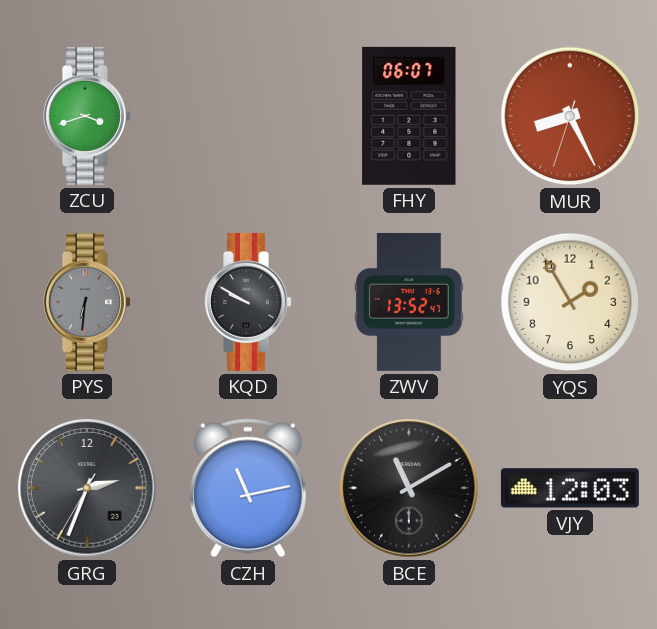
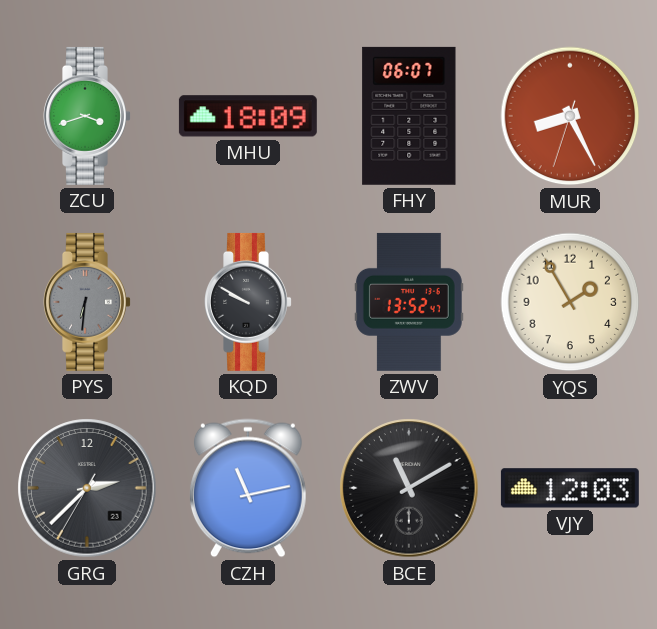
MHU: none -> 18:09
GRG: 2:33 -> 2:37
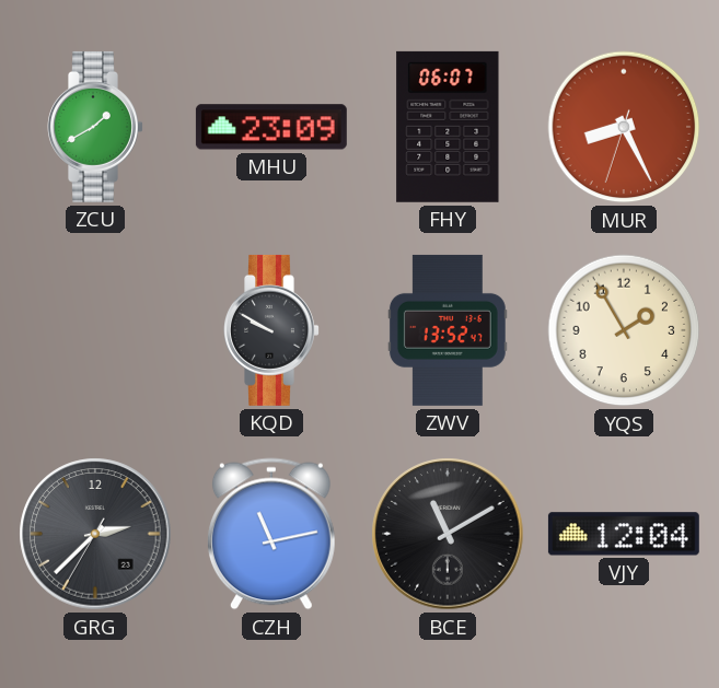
ZCU: 3:42 -> 1:40
MHU: 18:09 -> 23:09
PYS: 6:31 -> none
VJY: 12:03 -> 12:04
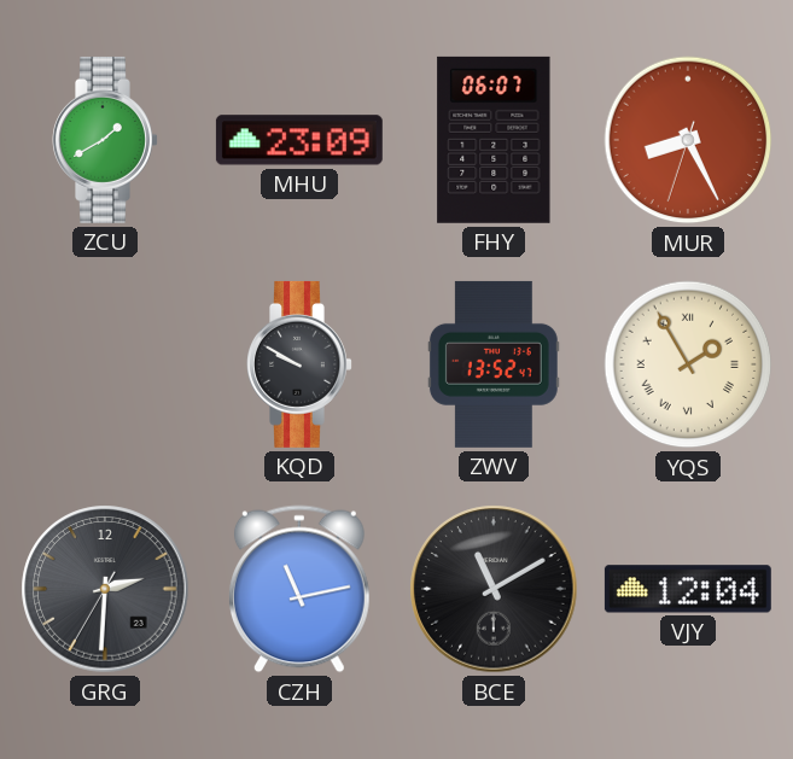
YQS numerals: Arabic -> Roman
GRG: 2:37 -> 2:30
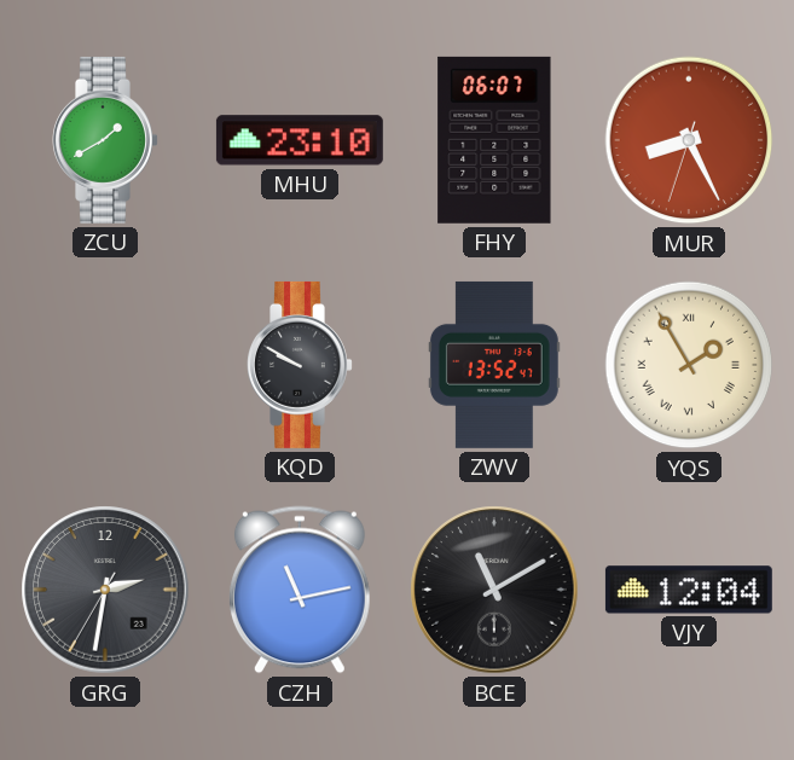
MHU: 23:09 -> 23:10
GRG: 2:30 -> 2:31
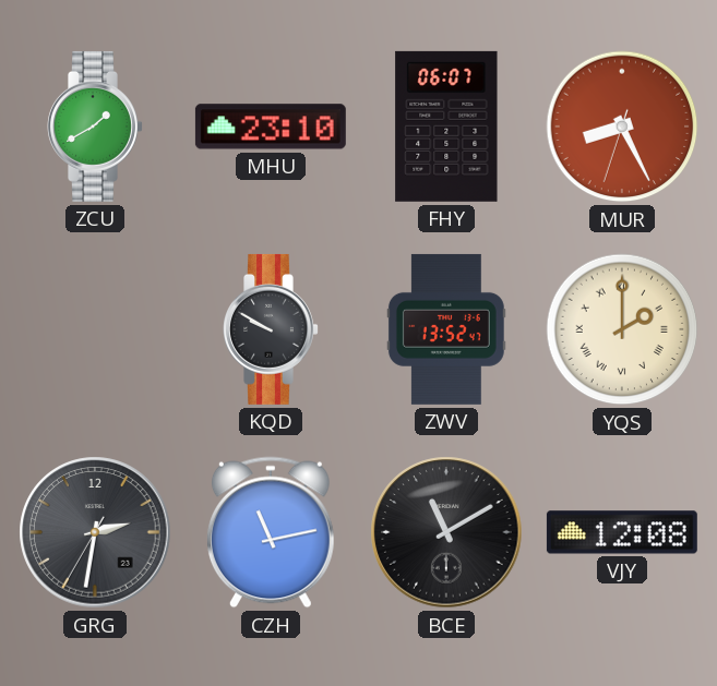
YQS: 1:55 -> 2:00
VJY: 12:04 -> 12:08
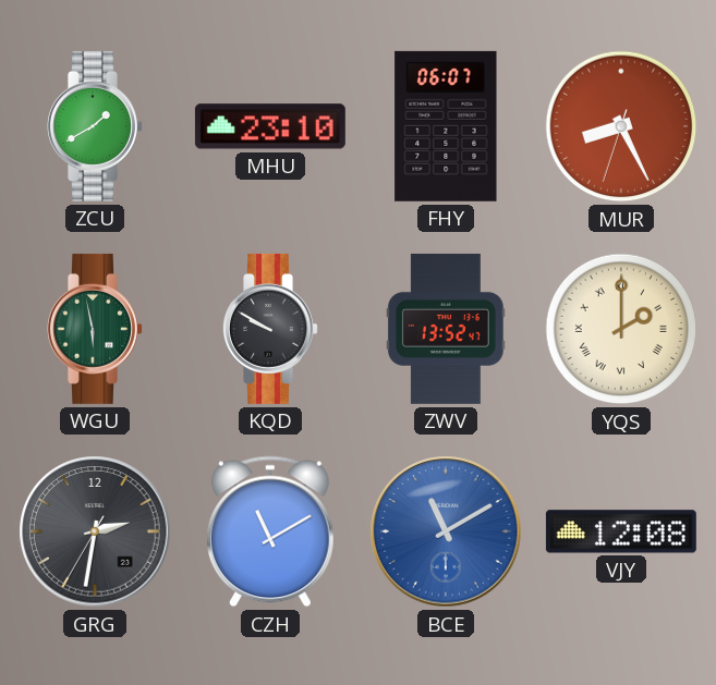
WGU: none -> 5:58
CZH: 11:13 -> 11:10
BCE dial: black -> blue
